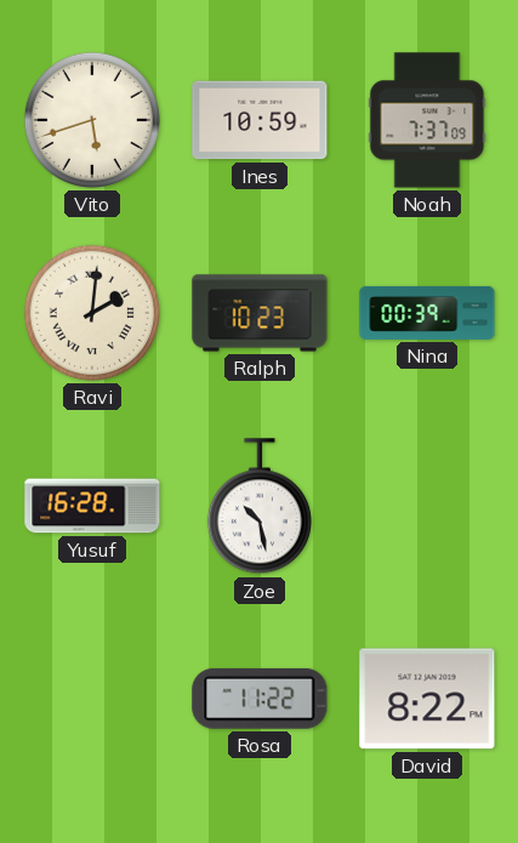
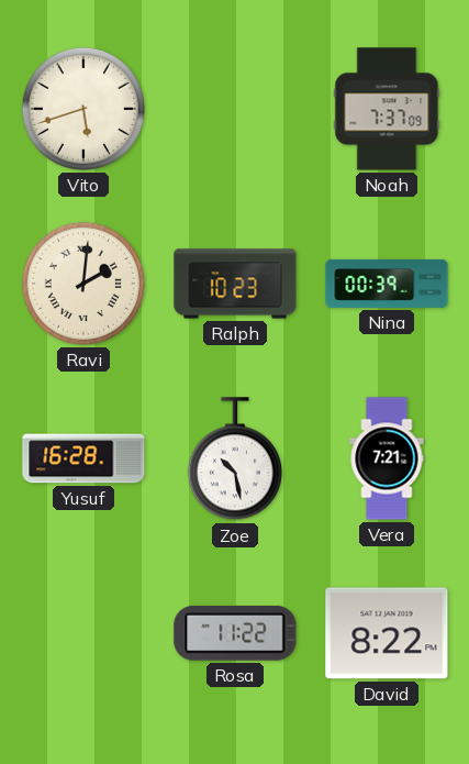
Ines: 10:59 -> none
Vera: none -> 7:21
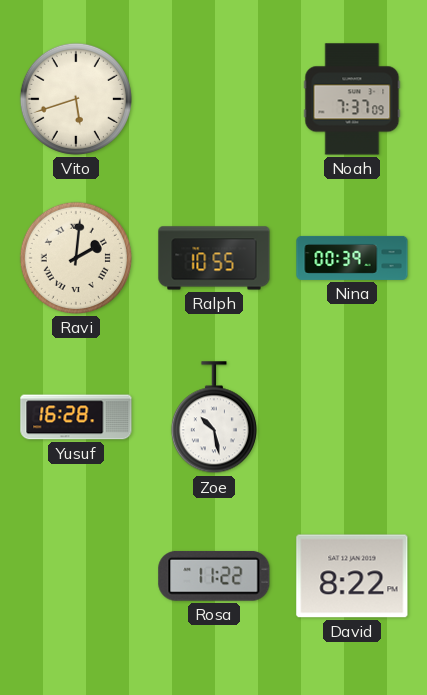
Ralph: 10:23 -> 10:55
Vera: 7:21 -> none
